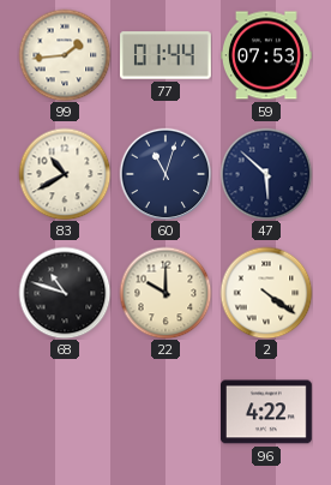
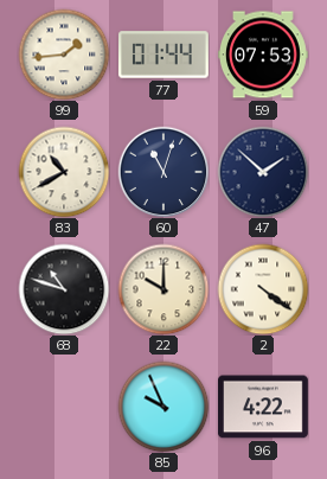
47: 5:52 -> 1:52
85: none -> 9:56
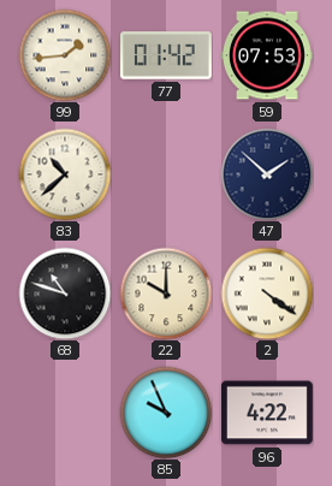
77: 01:44 -> 01:42
83: 10:40 -> 10:38
60: 11:03 -> none
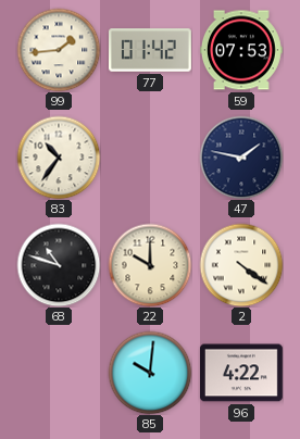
83: 10:38 -> 10:36
47: 1:52 -> 1:47
85: 9:56 -> 10:01
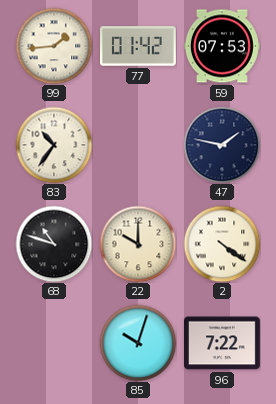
85: 10:01 -> 10:03
96: 4:22 -> 7:22
